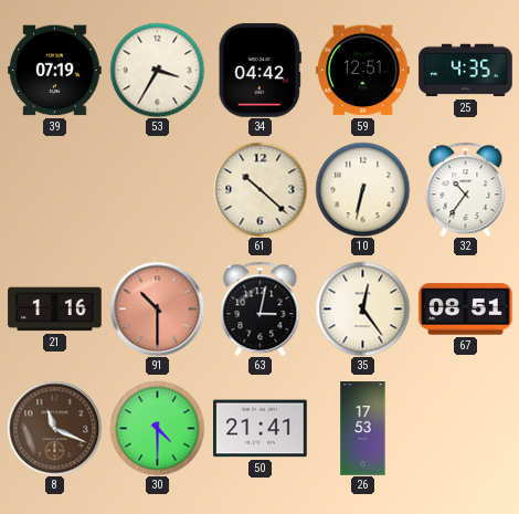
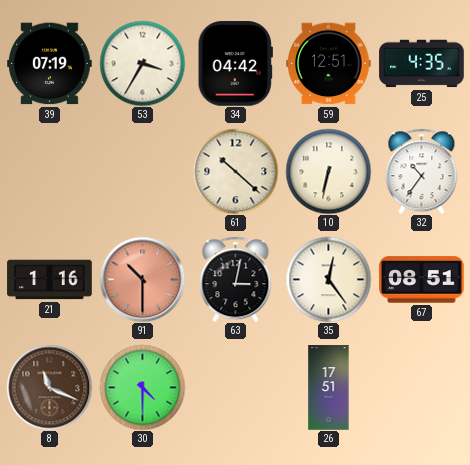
50: 21:41 -> none
26: 17:53 -> 17:51
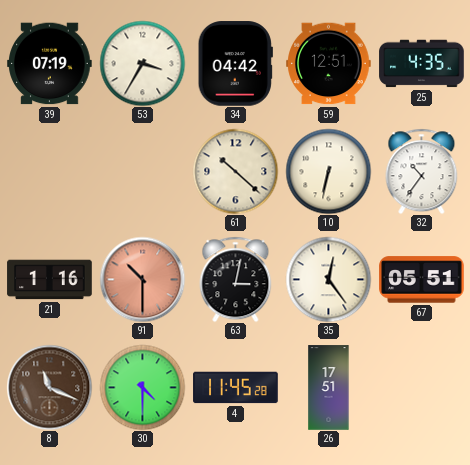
67: 08:51 -> 05:51
4: none -> 11:45
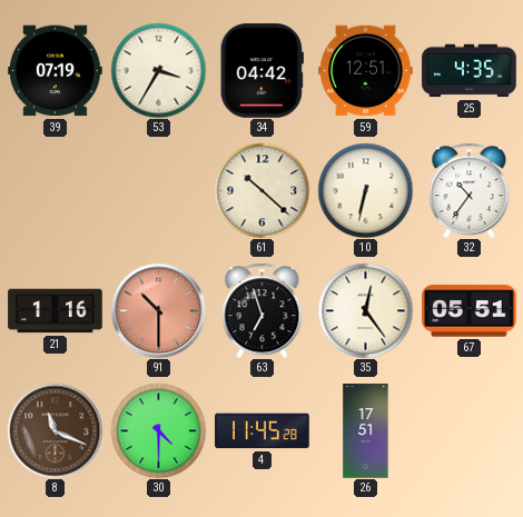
63: 3:02 -> 6:57
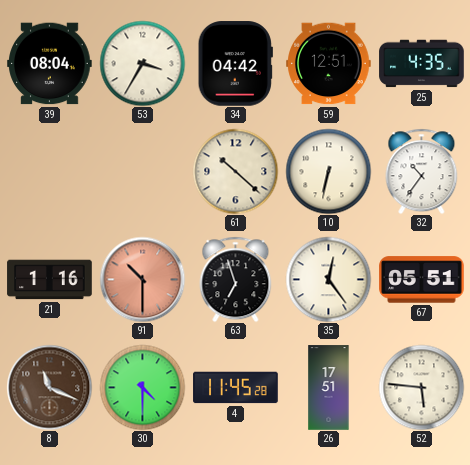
39: 07:19 -> 08:04
52: none -> 5:46
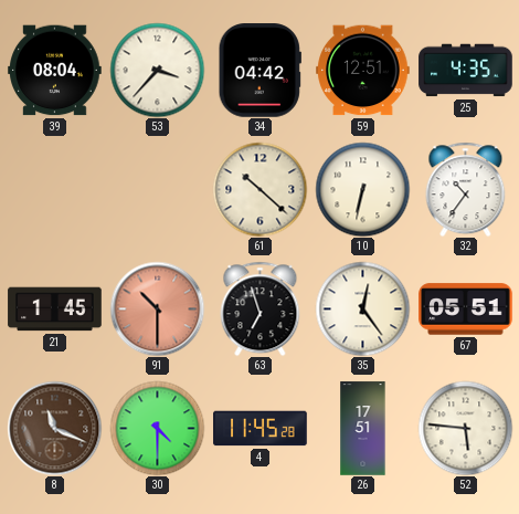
53: 3:35 -> 3:37
21: 1:16 -> 1:45
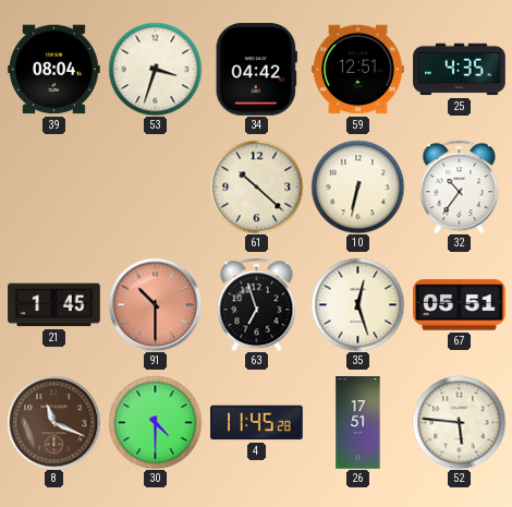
53: 3:37 -> 3:33
35: 12:24 -> 12:27
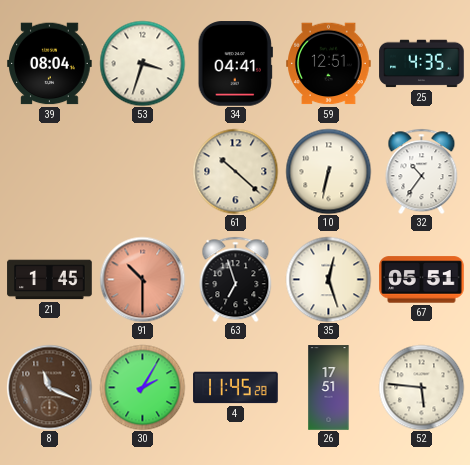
34: 04:42 -> 04:41
30: 4:30 -> 2:05
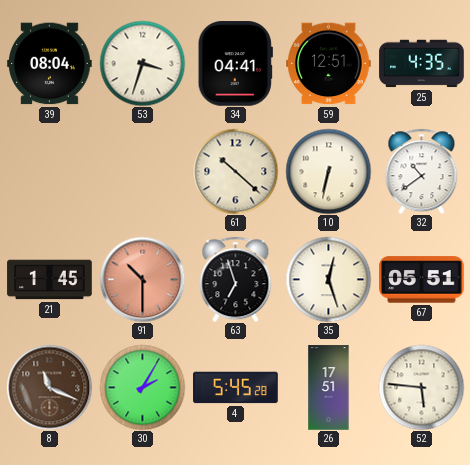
32: 10:36 -> 10:39
4: 11:45 -> 5:45
